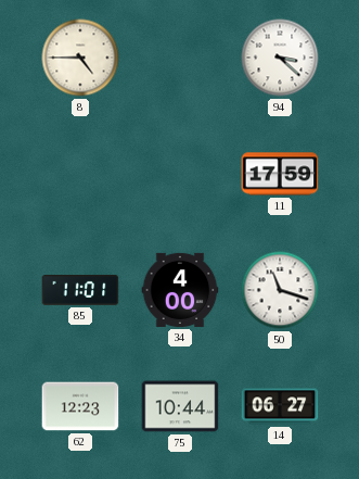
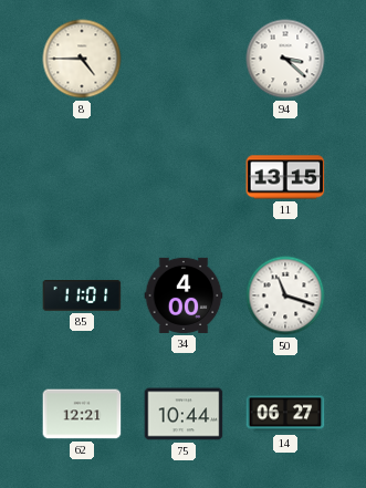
11: 17:59 -> 13:15
62: 12:23 -> 12:21
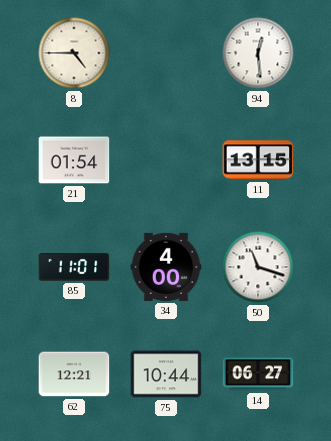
94: 3:22 -> 12:29
21: none -> 01:54
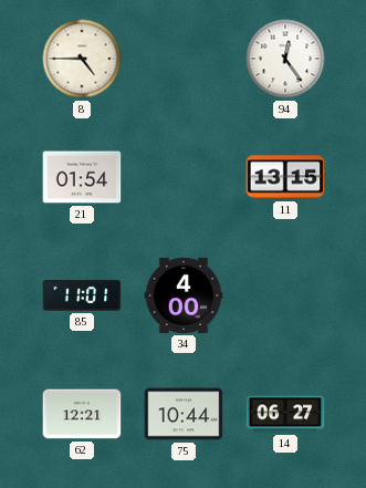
94: 12:29 -> 12:24
50: 11:18 -> none
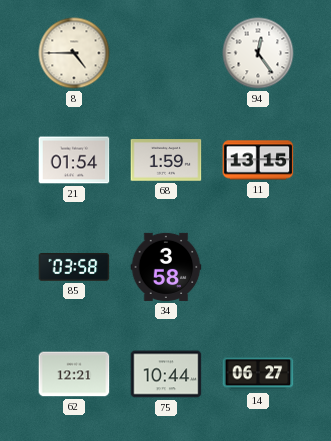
68: none -> 1:59
85: 11:01 -> 03:58
34: 4:00 -> 3:58
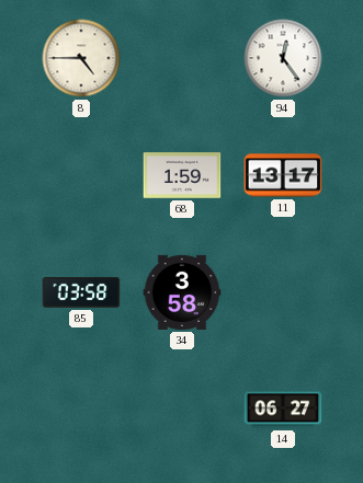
21: 01:54 -> none
11: 13:15 -> 13:17
62: 12:21 -> none
75: 10:44 -> none
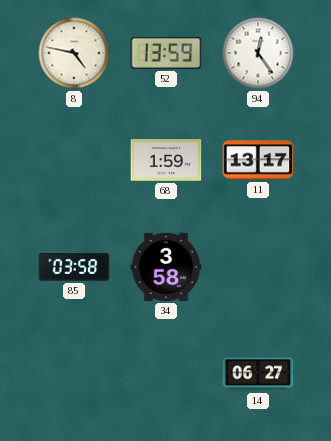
8: 4:45 -> 4:47
52: none -> 13:59
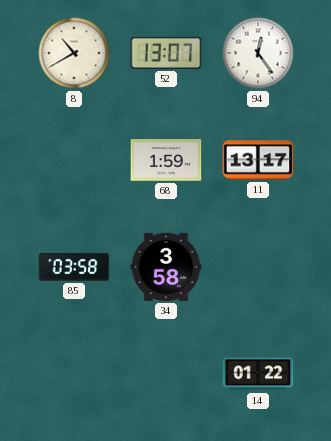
8: 4:47 -> 10:40
52: 13:59 -> 13:07
14: 06:27 -> 01:22
